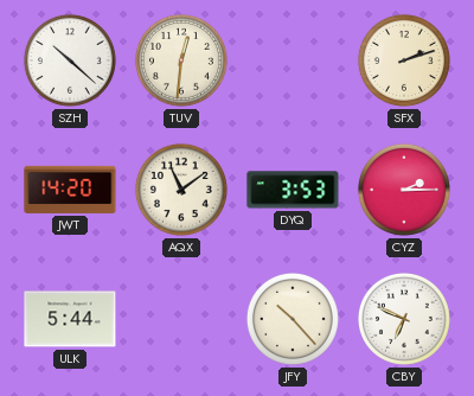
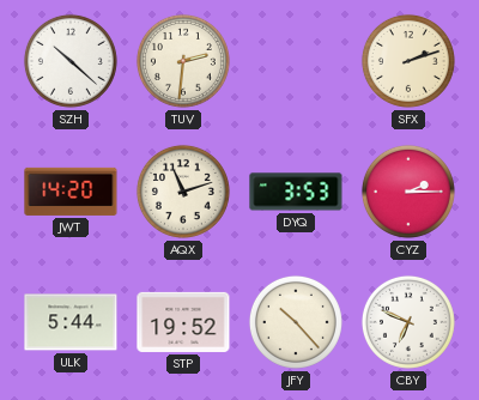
TUV: 12:31 -> 2:31
AQX: 11:09 -> 11:12
STP: none -> 19:52
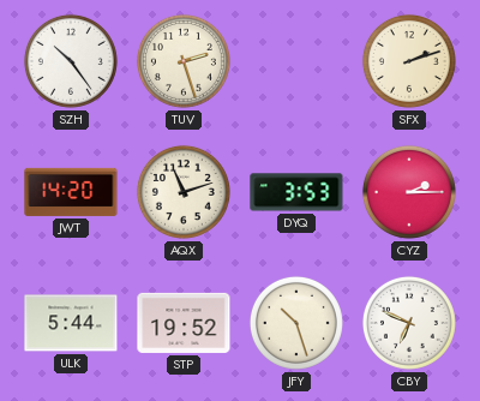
SZH: 10:22 -> 10:24
TUV: 2:31 -> 2:27
JFY: 10:23 -> 10:27
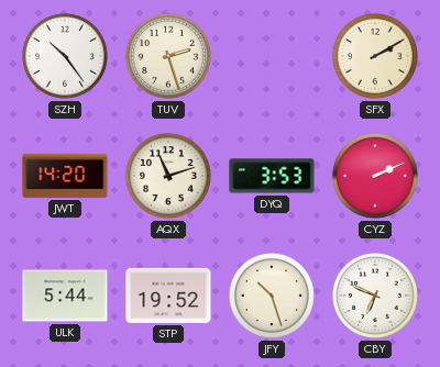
SFX: 2:12 -> 2:10
CYZ: 2:15 -> 2:11
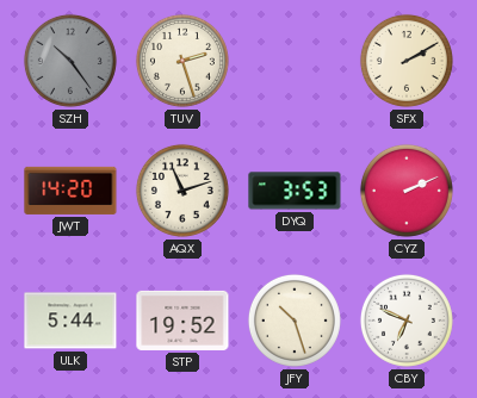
SZH dial: white -> grey
